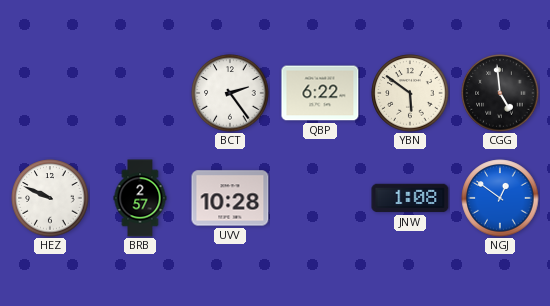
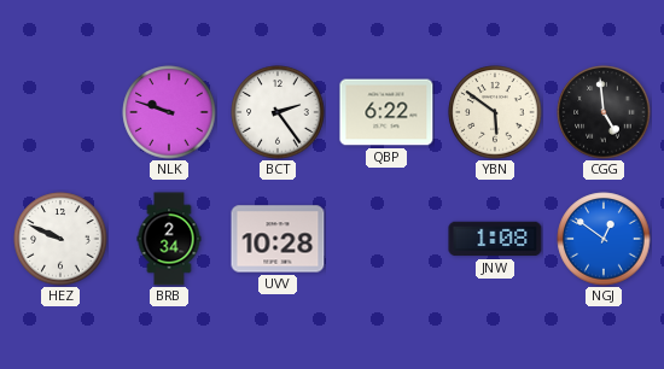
NLK: none -> 9:48
BRB: 2:57 -> 2:34
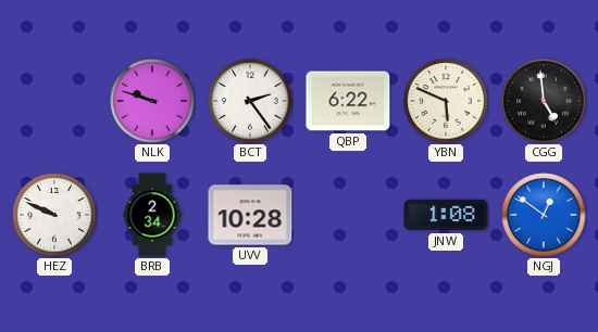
YBN: 5:51 -> 5:49
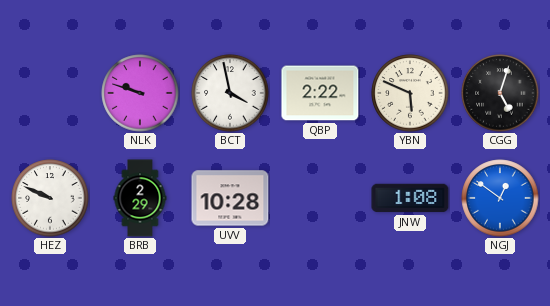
BCT: 2:24 -> 3:58
QBP: 6:22 -> 2:22
CGG: 4:59 -> 5:03
BRB: 2:34 -> 2:29
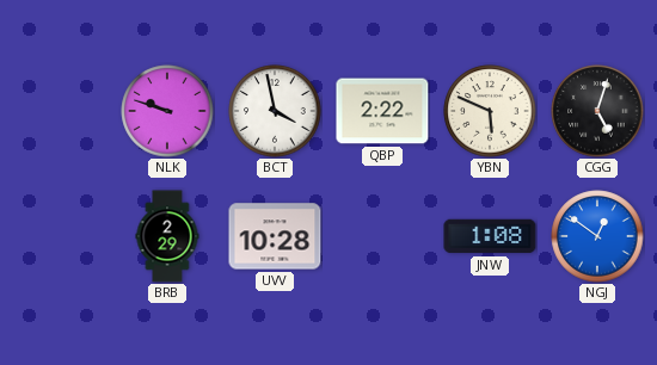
HEZ: 9:49 -> none
